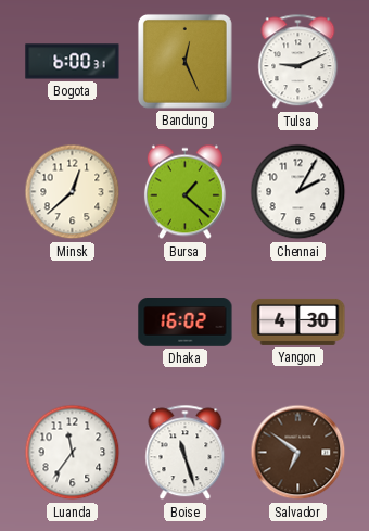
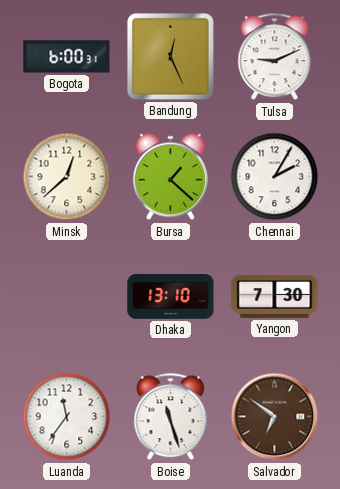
Dhaka: 16:02 -> 13:10
Yangon: 4:30 -> 7:30
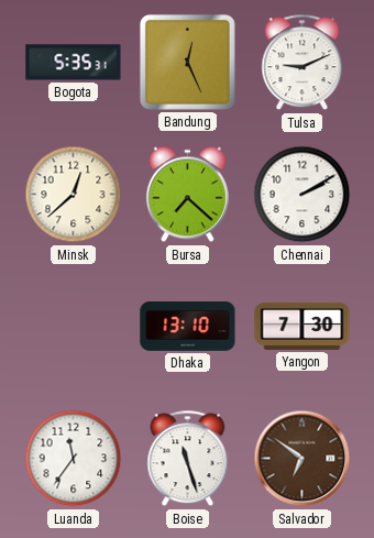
Bogota: 6:00 -> 5:35
Bursa: 1:22 -> 7:22
Chennai: 2:05 -> 2:10
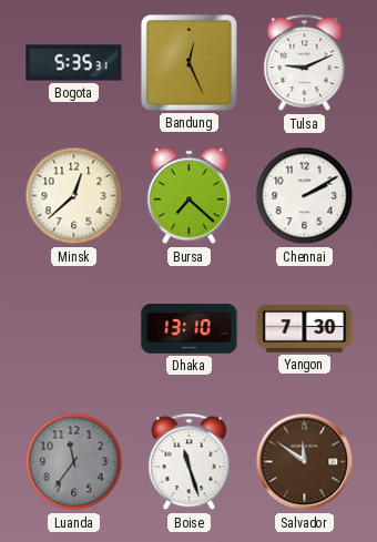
Luanda dial: white -> grey
Salvador: 6:51 -> 11:51
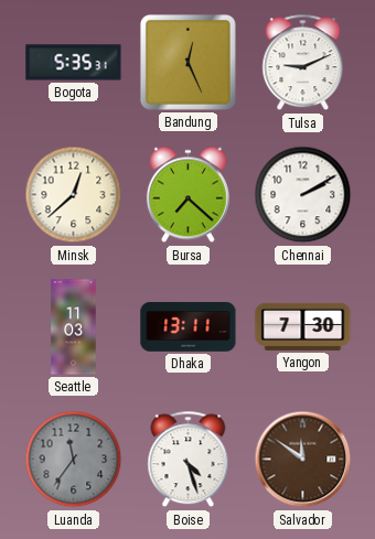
Seattle: none -> 11:03
Dhaka: 13:10 -> 13:11
Boise: 11:27 -> 4:27
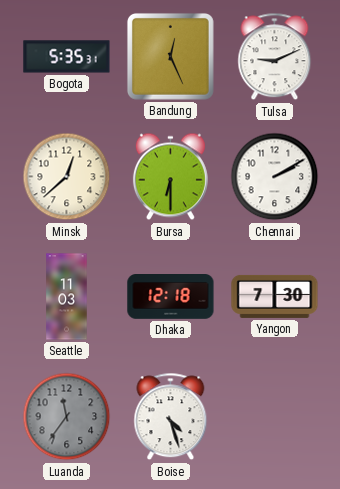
Bursa: 7:22 -> 6:30
Dhaka: 13:11 -> 12:18
Salvador: 11:51 -> none
